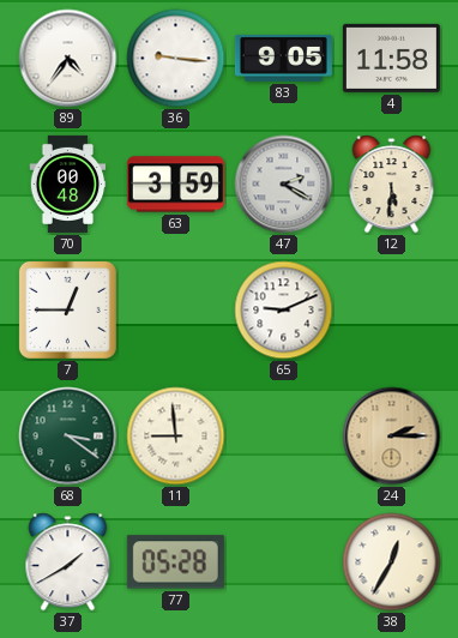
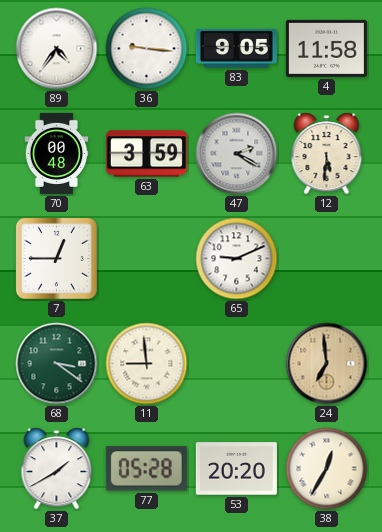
24: 2:15 -> 6:59
53: none -> 20:20
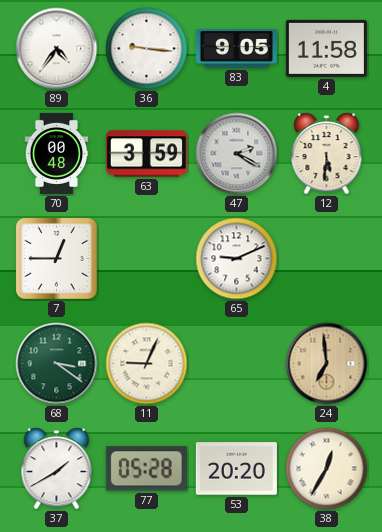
11: 8:59 -> 9:04
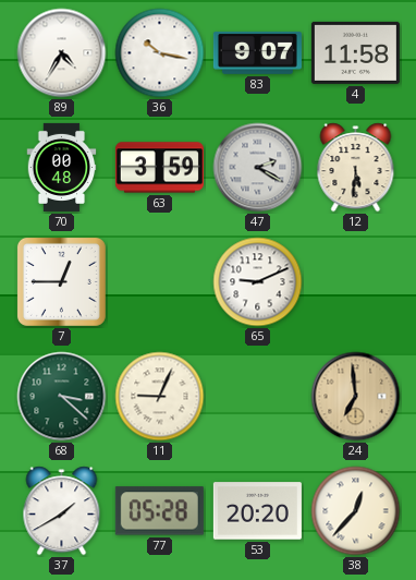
89: 4:36 -> 4:35
36: 9:16 -> 10:17
83: 9:05 -> 9:07
68: 3:21 -> 3:22
38: 12:35 -> 12:37
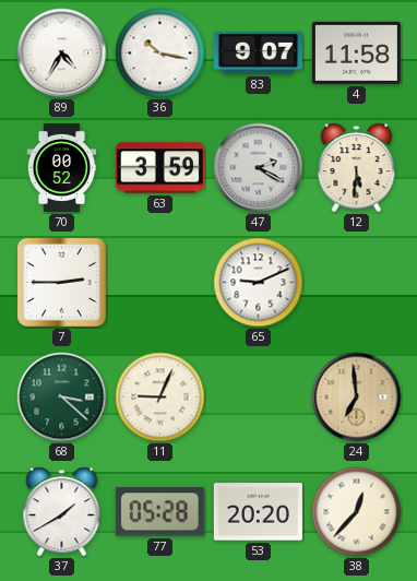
70: 00:48 -> 00:52
7: 12:45 -> 2:45
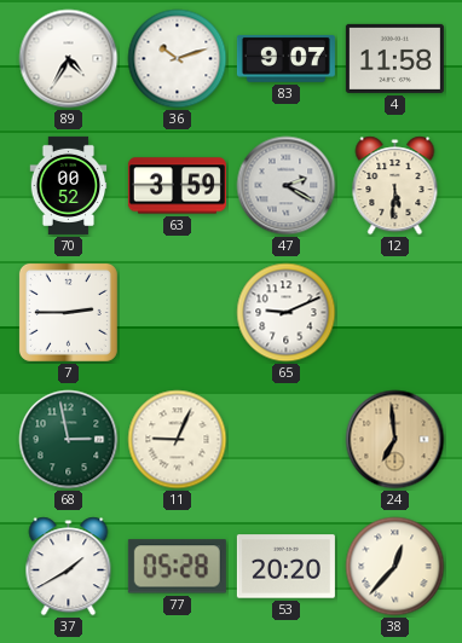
36: 10:17 -> 10:12
68: 3:22 -> 2:58
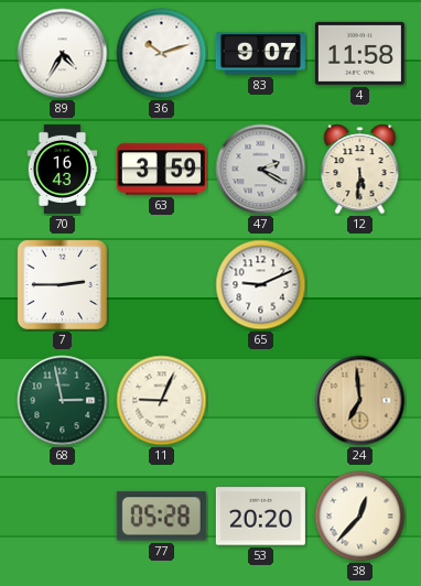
70: 00:52 -> 16:43
37: 1:40 -> none
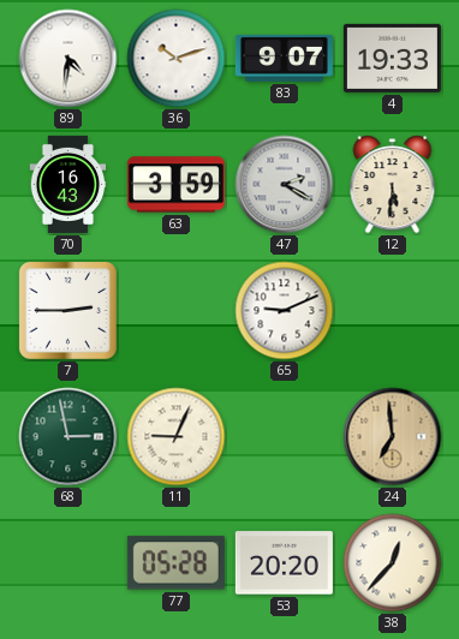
89: 4:35 -> 4:31
4: 11:58 -> 19:33
